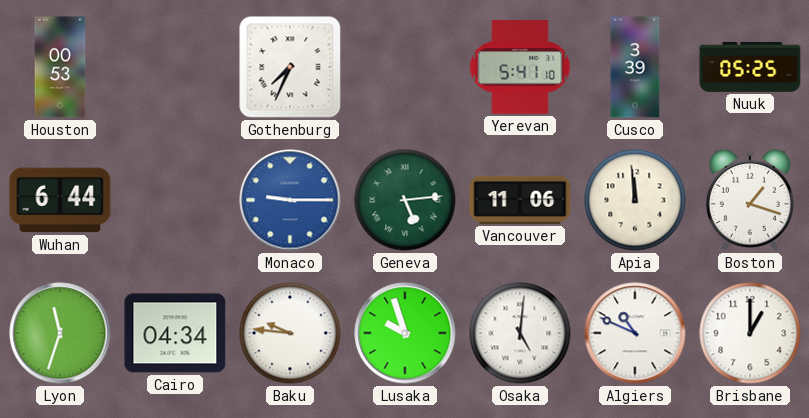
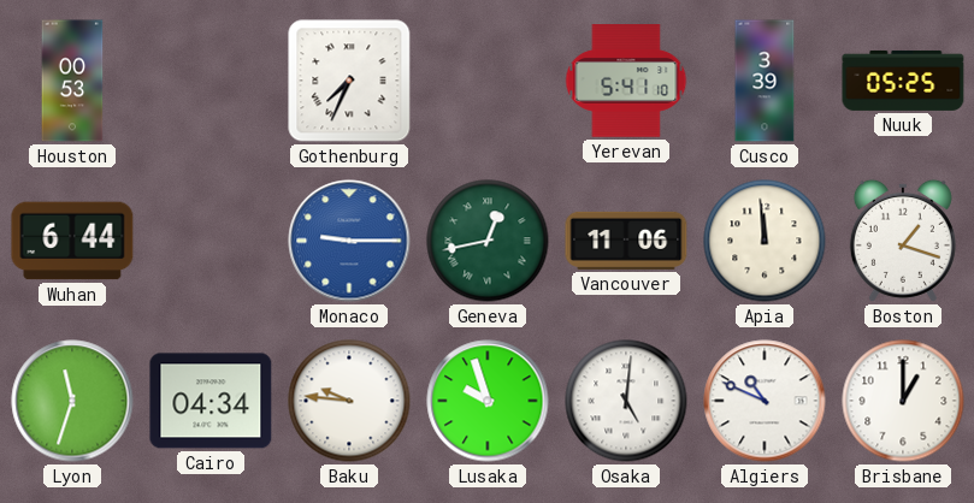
Geneva: 5:14 -> 12:43
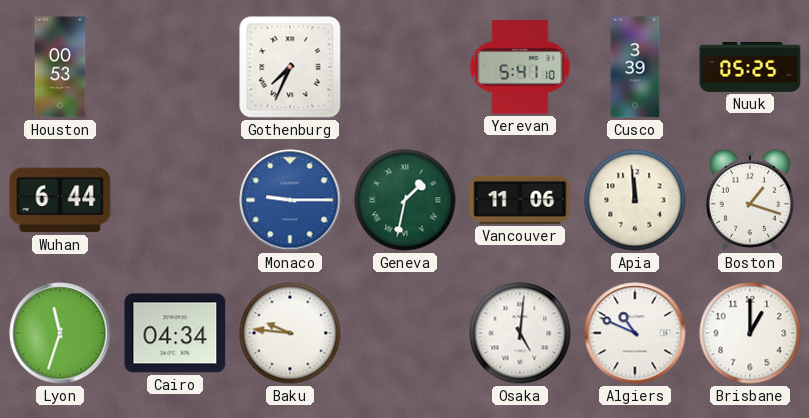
Geneva: 12:43 -> 1:32
Lusaka: 9:57 -> none
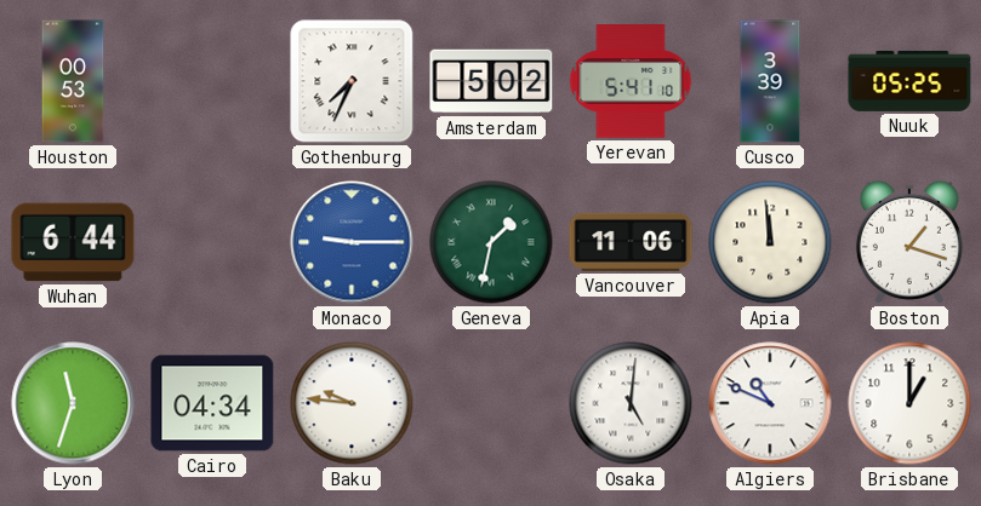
Amsterdam: none -> 5:02
